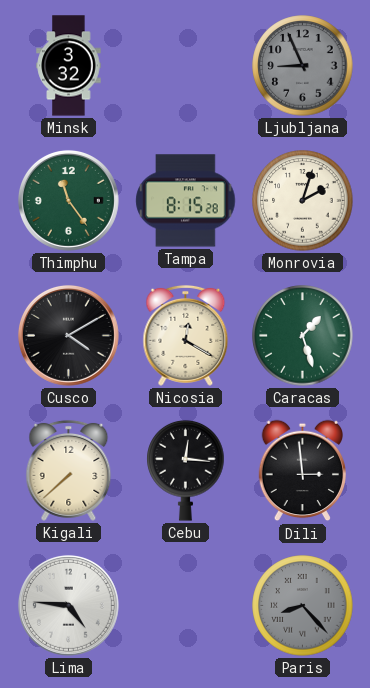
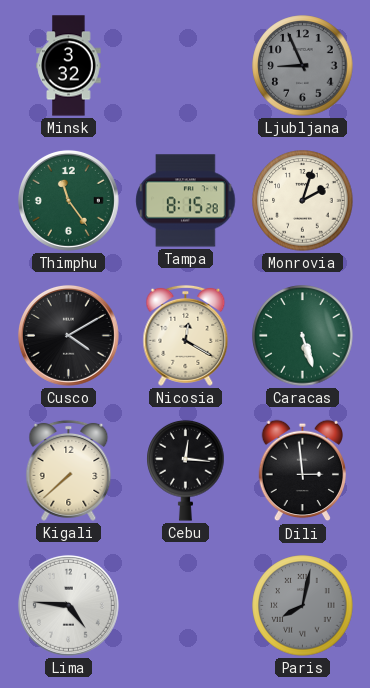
Caracas: 1:27 -> 5:27
Paris: 8:23 -> 8:02
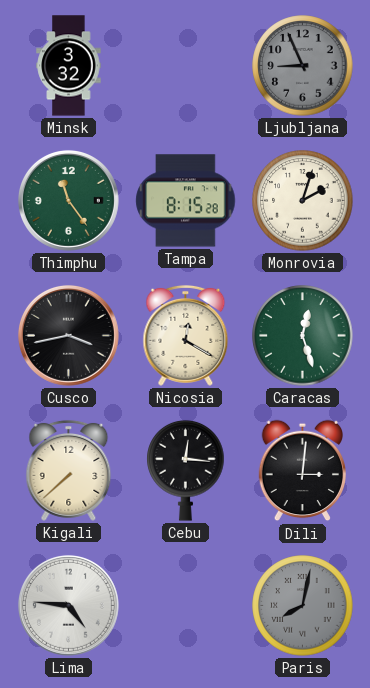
Cusco: 4:10 -> 3:43
Caracas: 5:27 -> 12:27
Dili: 2:59 -> 3:01
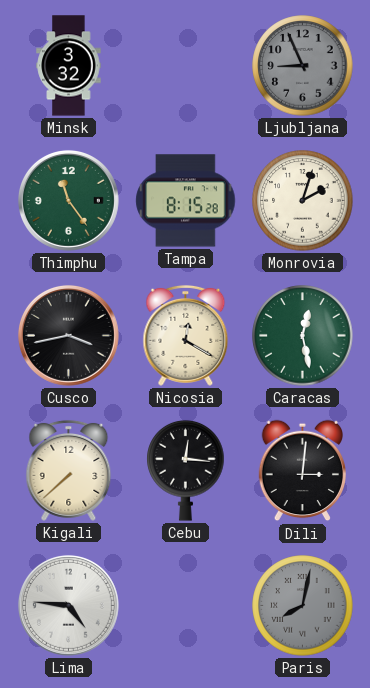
Caracas: 12:27 -> 12:28
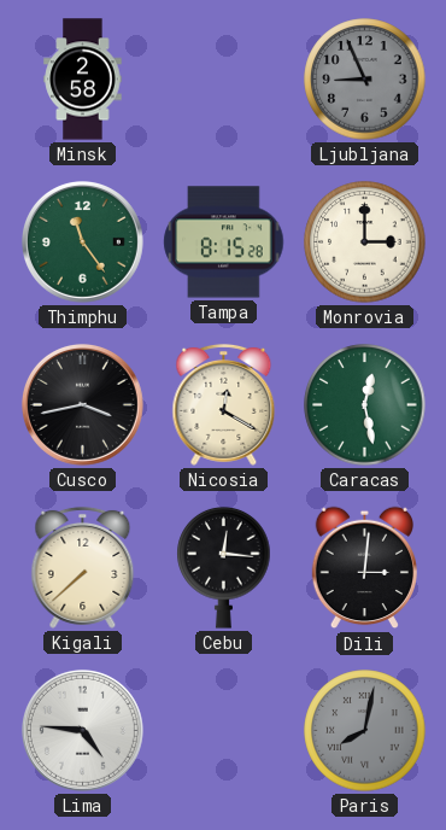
Minsk: 3:32 -> 2:58
Monrovia: 2:03 -> 3:00
